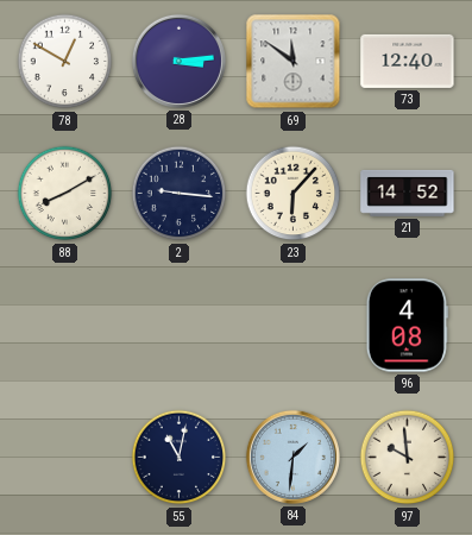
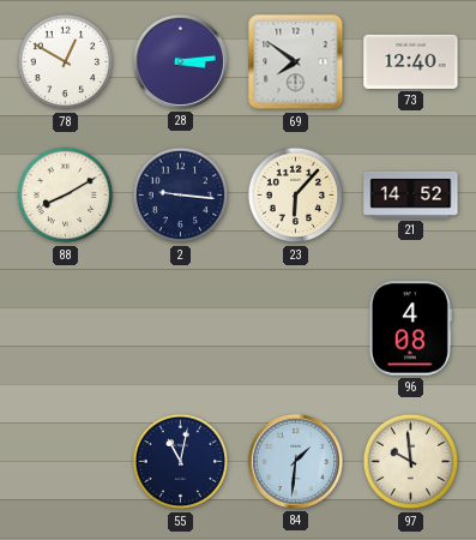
69: 11:51 -> 7:51
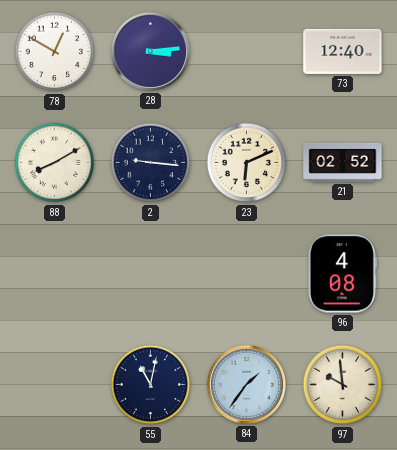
69: 7:51 -> none
23: 6:07 -> 6:11
21: 14:52 -> 02:52
84: 1:31 -> 1:36
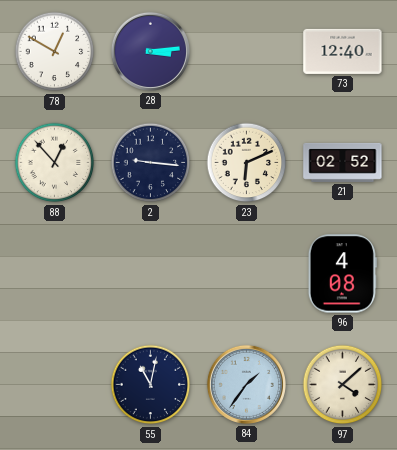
88: 8:10 -> 12:53
97: 9:59 -> 4:08
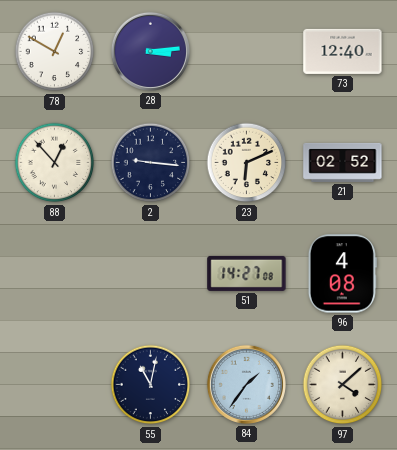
51: none -> 14:27
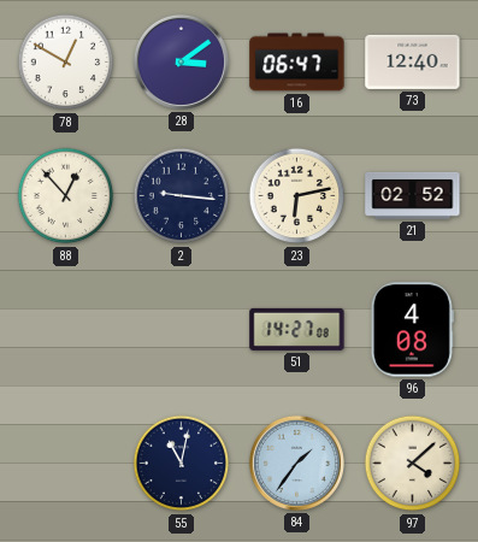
28: 3:14 -> 3:09
16: none -> 06:47
23: 6:11 -> 6:13
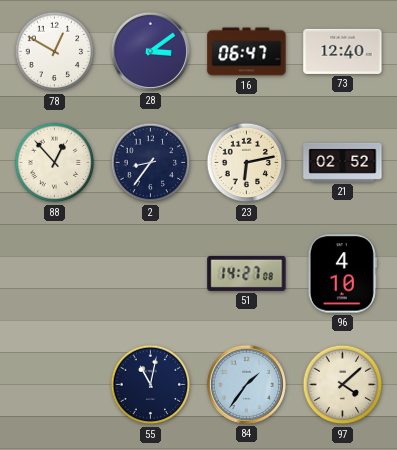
2: 9:16 -> 8:36
96: 4:08 -> 4:10
